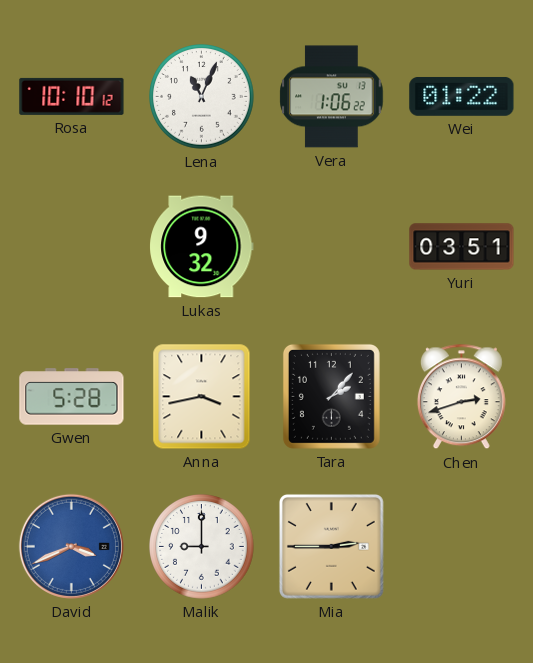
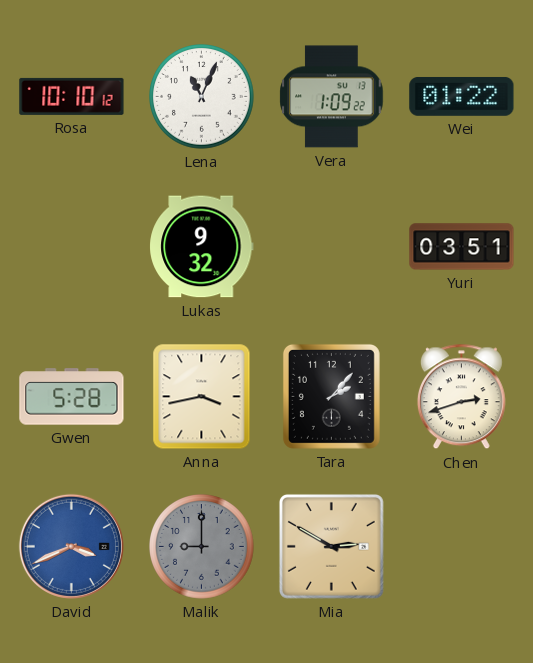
Vera: 1:06 -> 1:09
Malik dial: white -> grey
Mia: 2:45 -> 2:50
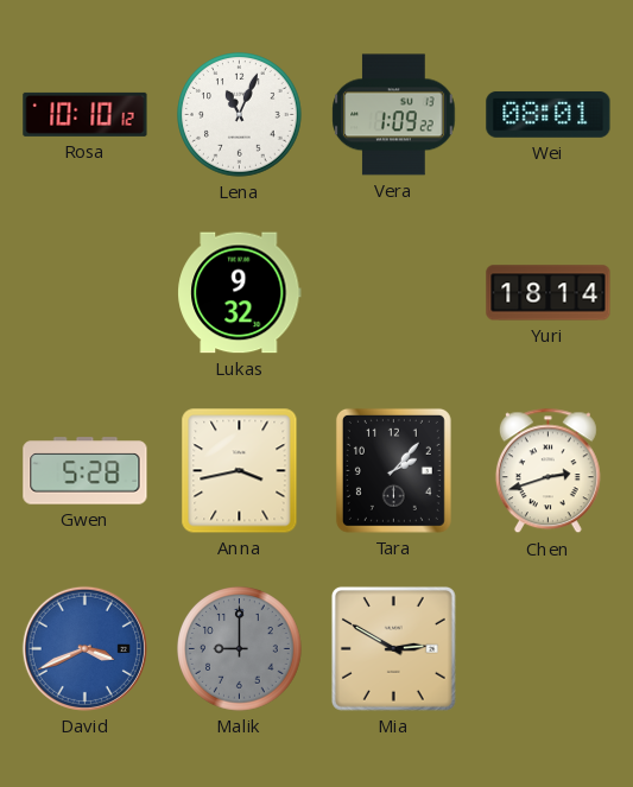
Wei: 01:22 -> 08:01
Yuri: 03:51 -> 18:14
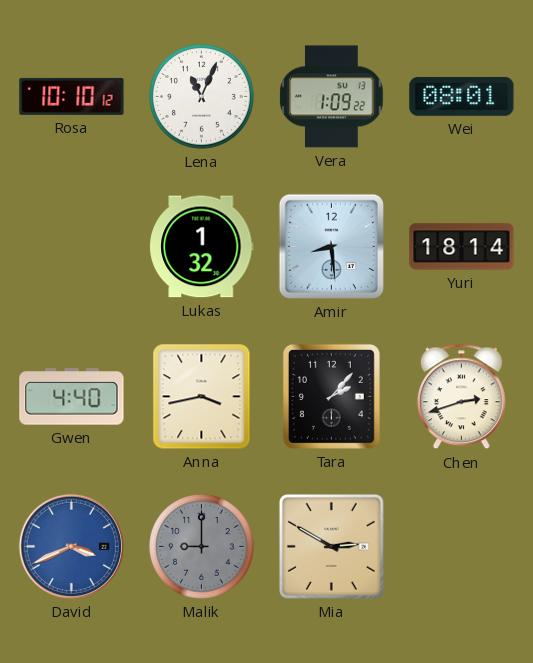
Lukas: 9:32 -> 1:32
Amir: none -> 8:29
Gwen: 5:28 -> 4:40
